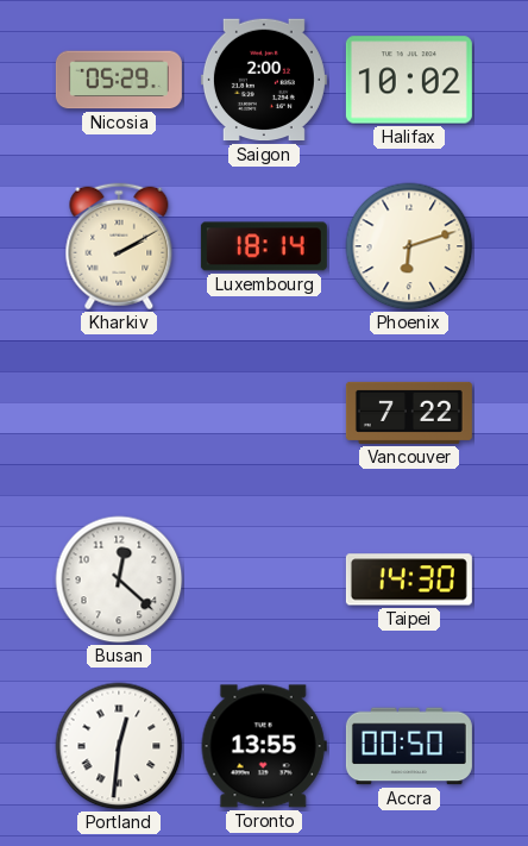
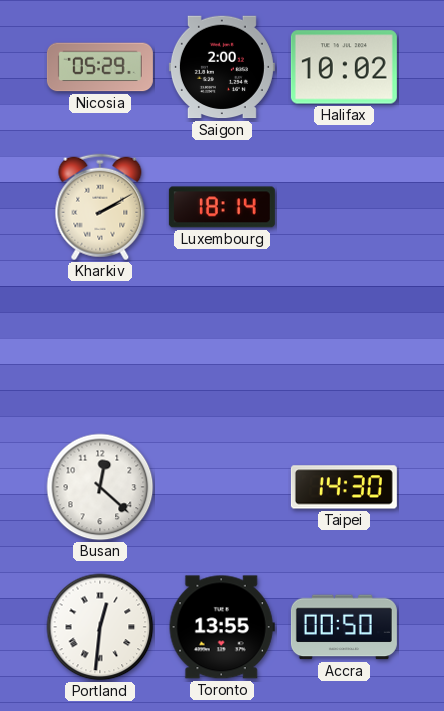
Phoenix: 6:12 -> none
Vancouver: 7:22 -> none
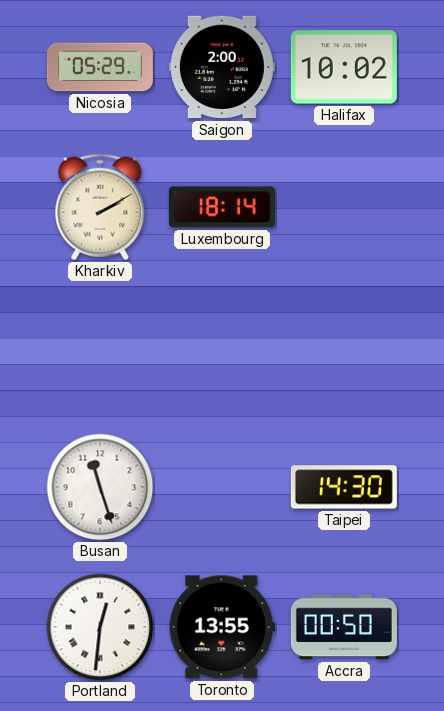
Busan: 12:22 -> 11:27
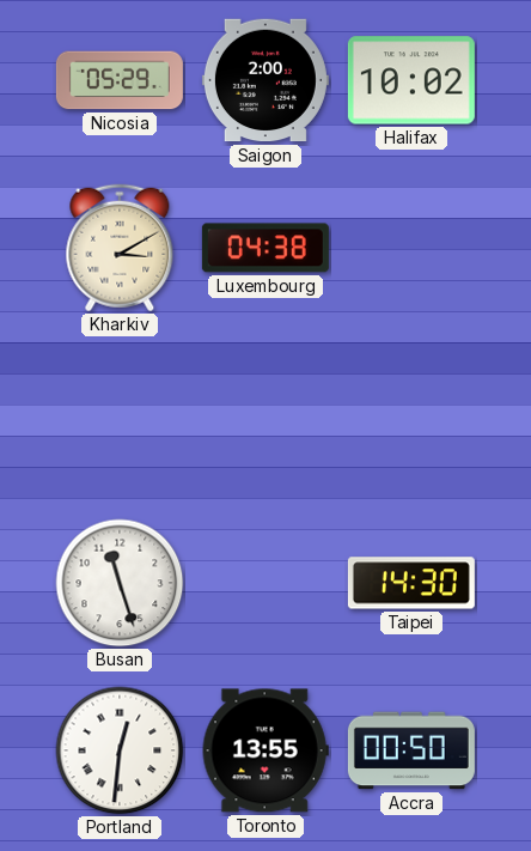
Kharkiv: 2:10 -> 3:10
Luxembourg: 18:14 -> 04:38
